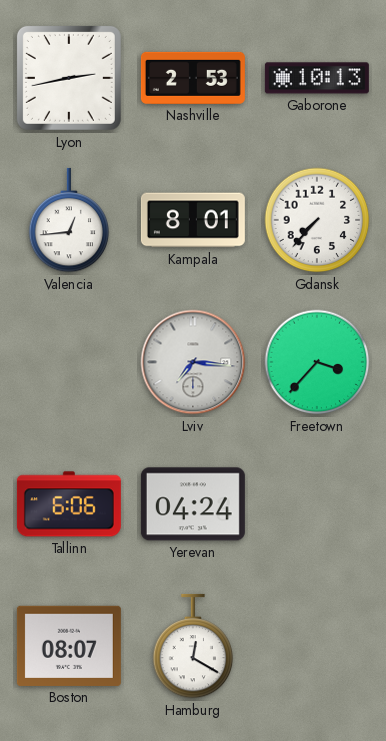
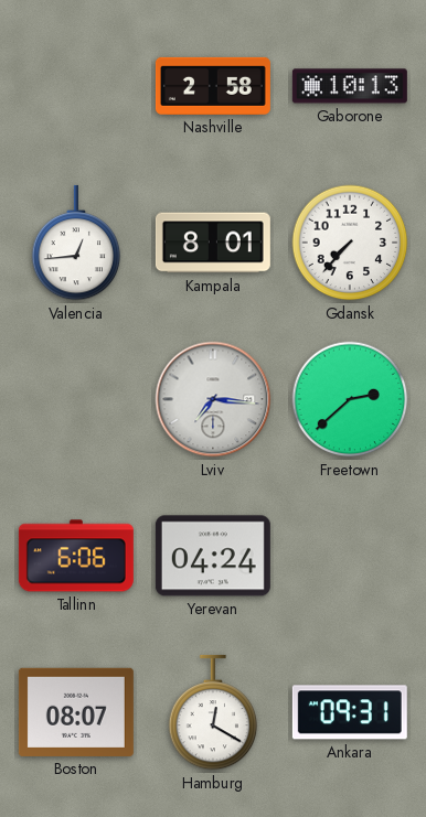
Lyon: 2:43 -> none
Nashville: 2:53 -> 2:58
Freetown: 3:37 -> 2:38
Ankara: none -> 09:31
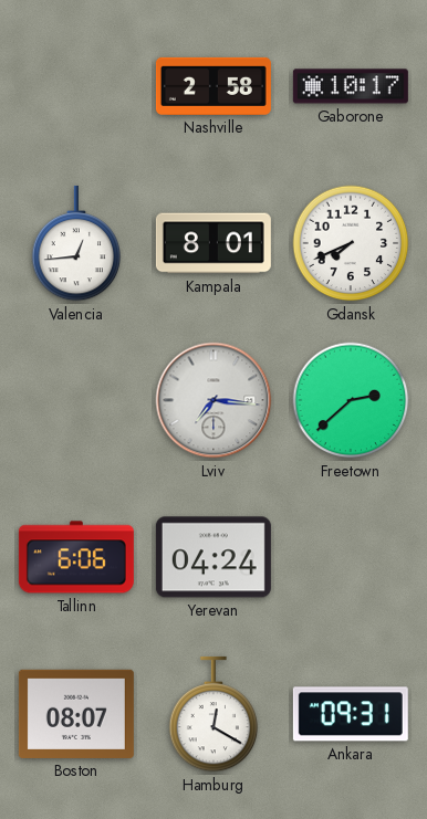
Gaborone: 10:13 -> 10:17
Gdansk: 7:37 -> 7:41
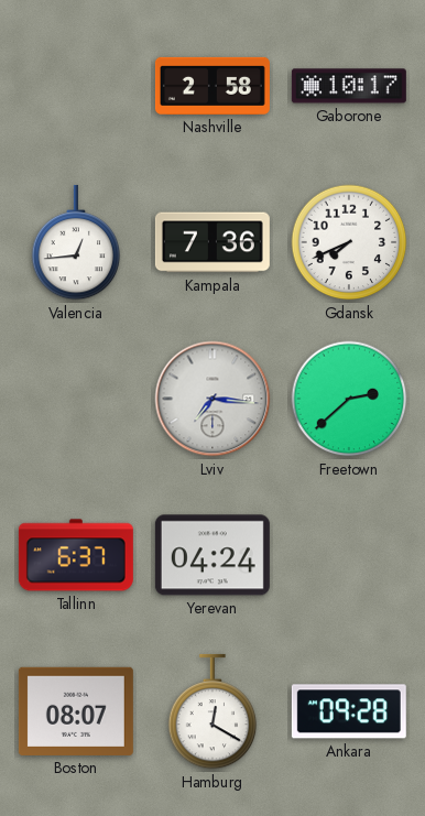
Kampala: 8:01 -> 7:36
Tallinn: 6:06 -> 6:37
Ankara: 09:31 -> 09:28
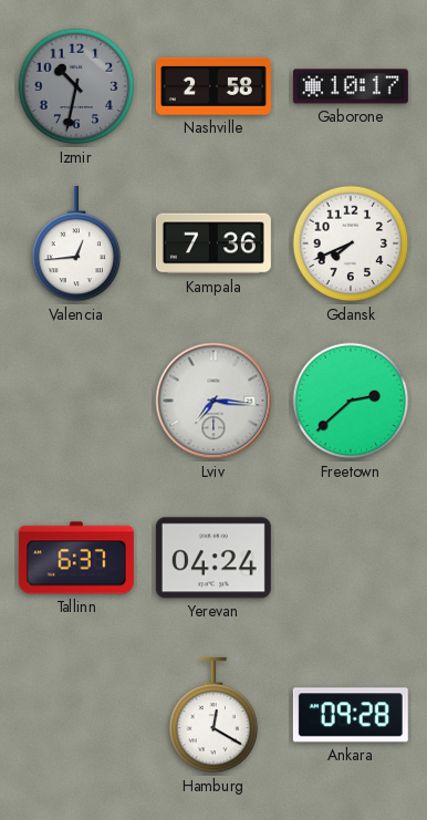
Izmir: none -> 10:32
Boston: 08:07 -> none
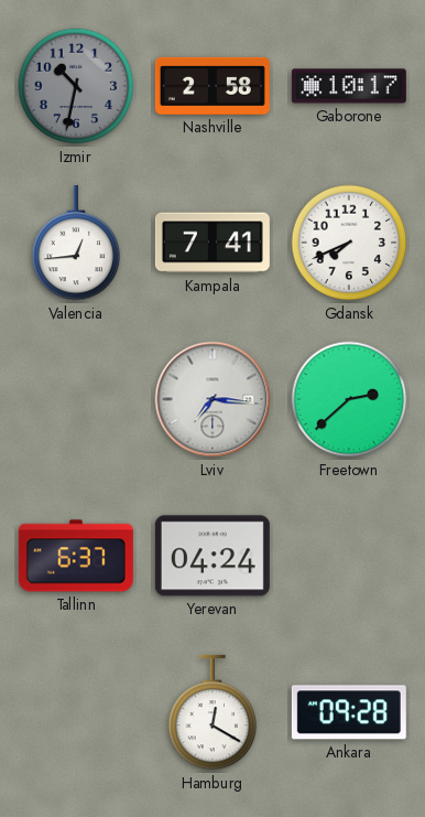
Kampala: 7:36 -> 7:41
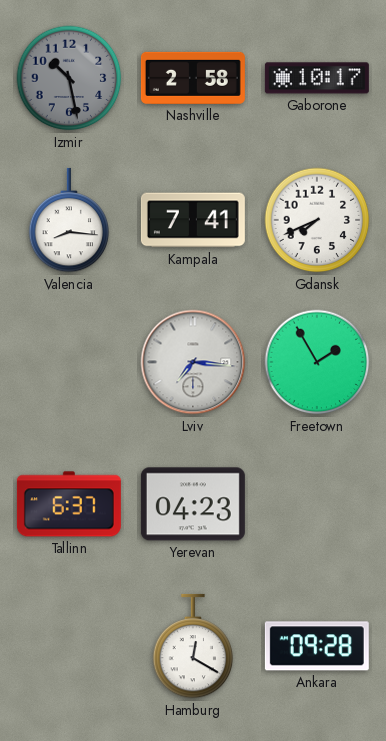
Izmir: 10:32 -> 10:28
Valencia: 12:44 -> 8:16
Freetown: 2:38 -> 1:55
Yerevan: 04:24 -> 04:23
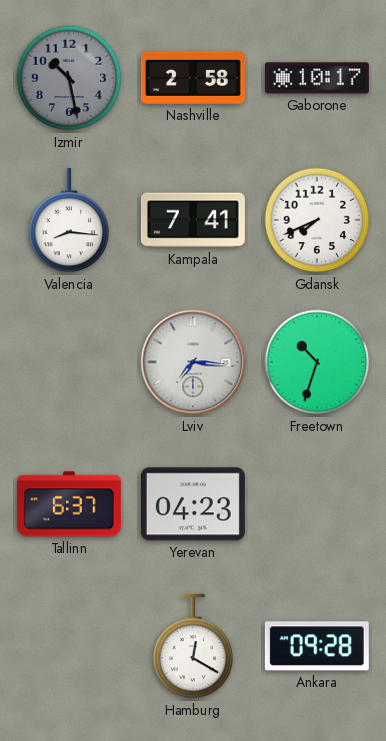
Freetown: 1:55 -> 10:33
